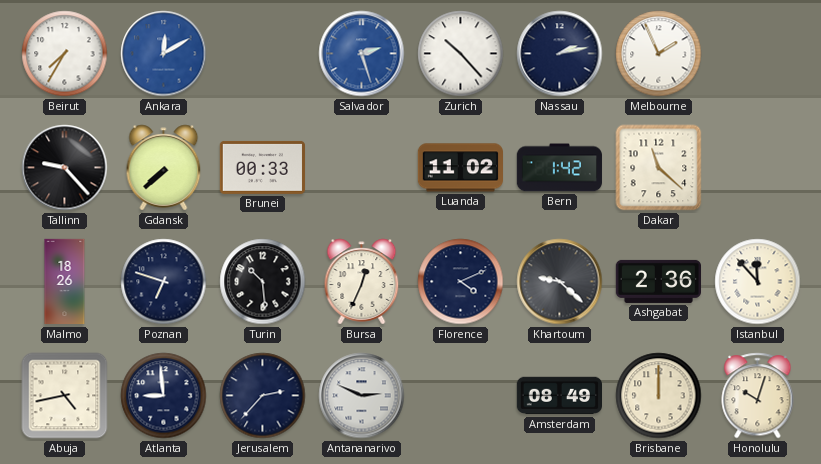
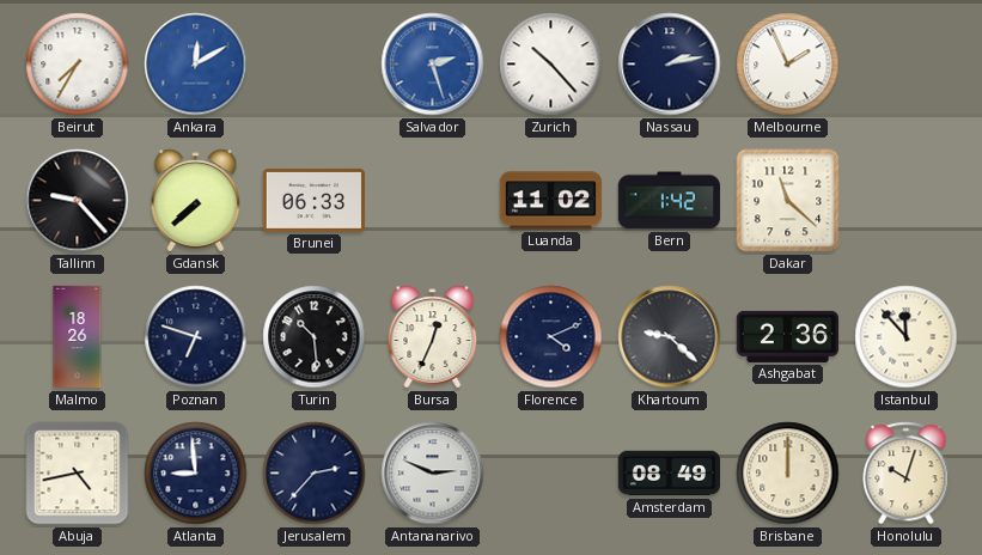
Brunei: 00:33 -> 06:33
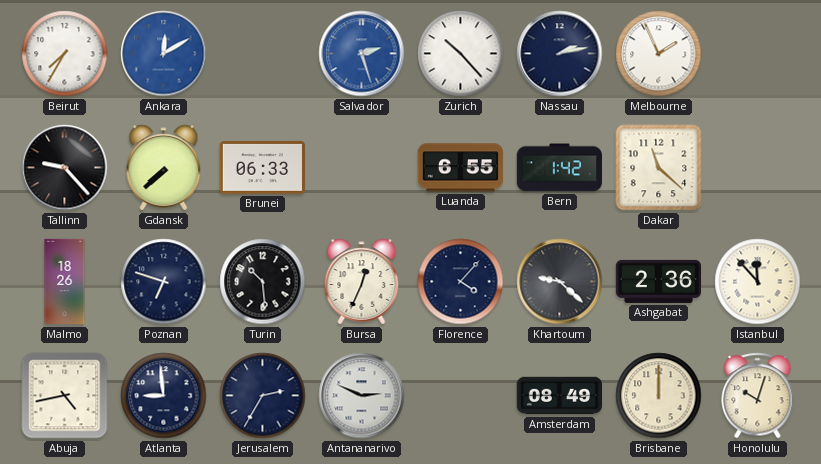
Luanda: 11:02 -> 6:55
Florence: 4:11 -> 4:07
Jerusalem: 2:37 -> 2:35
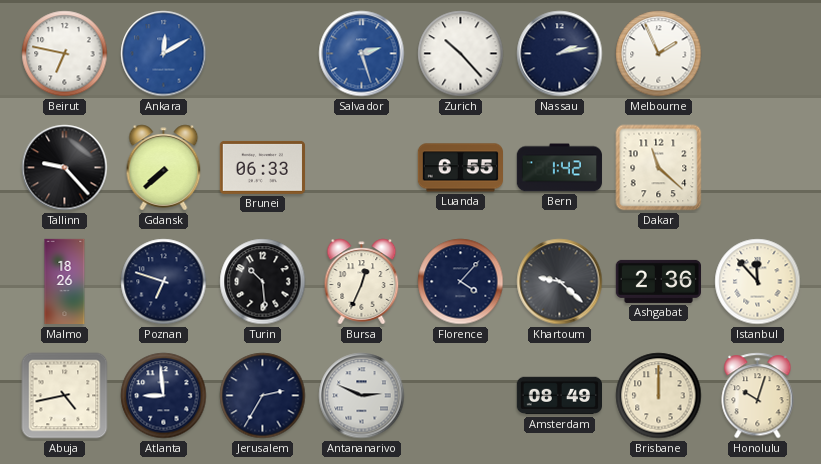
Beirut: 7:35 -> 6:47
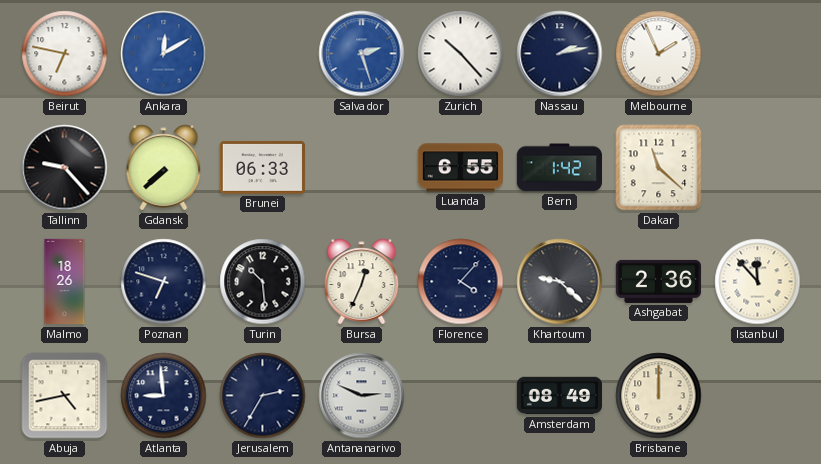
Honolulu: 10:03 -> none
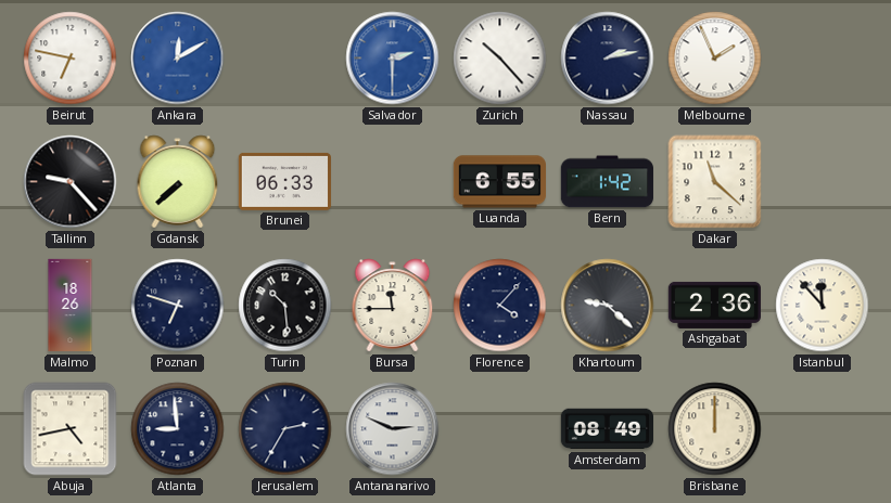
Salvador: 2:27 -> 2:30
Bursa: 12:34 -> 11:45
